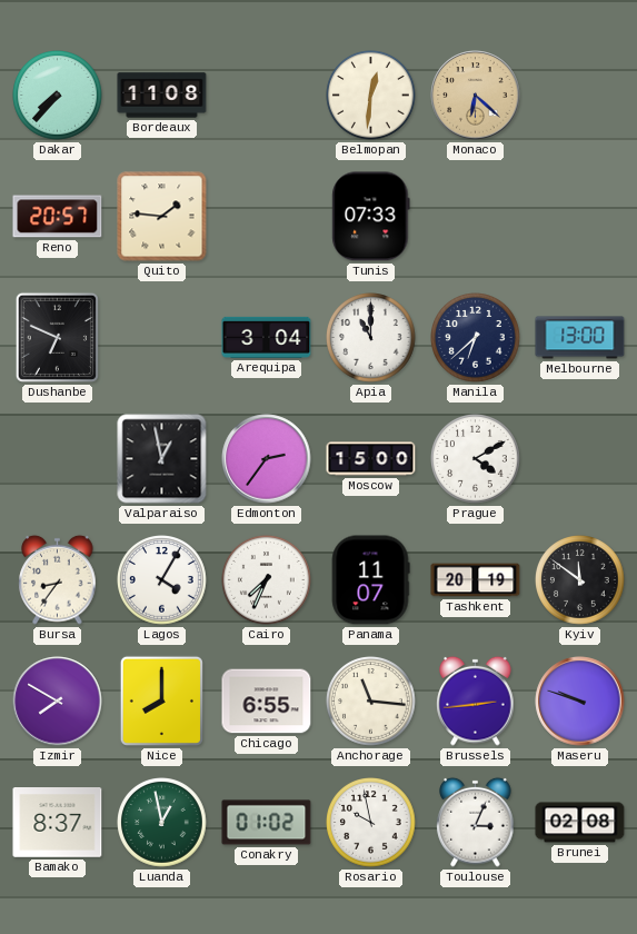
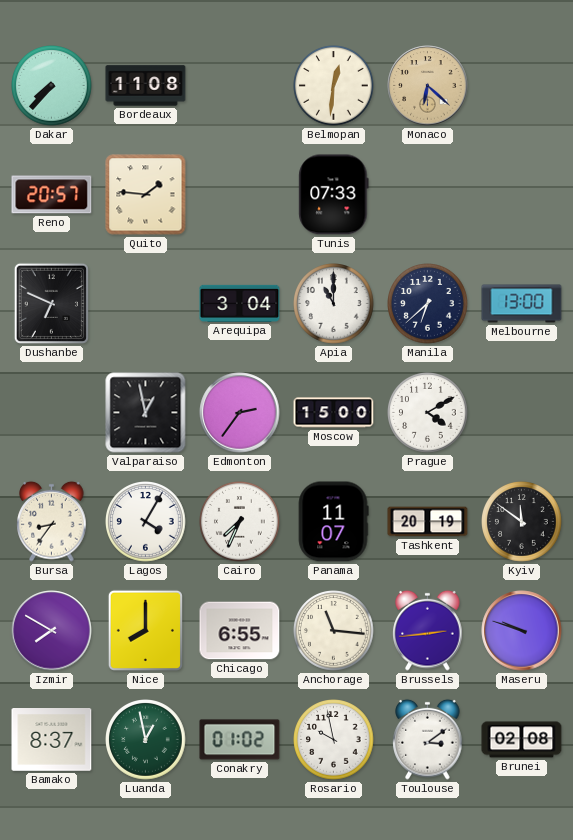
Toulouse: 3:04 -> 3:09
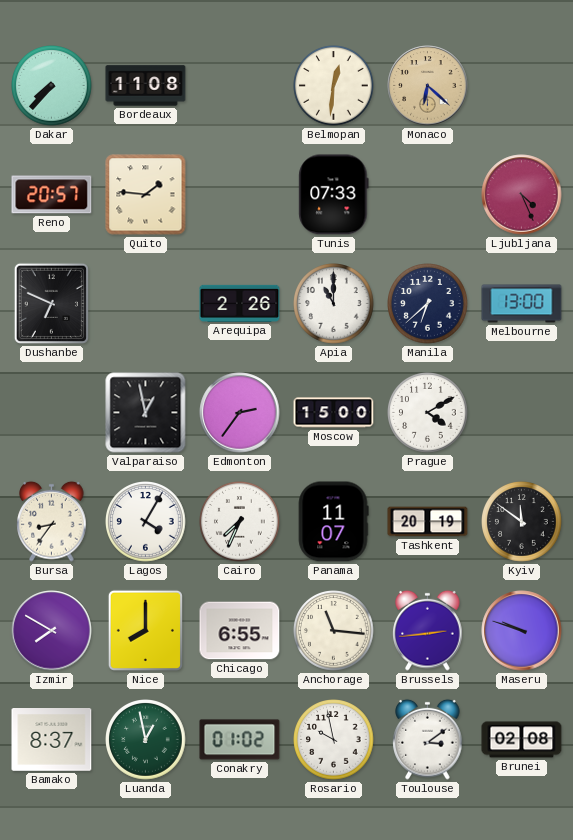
Ljubljana: none -> 4:26
Arequipa: 3:04 -> 2:26
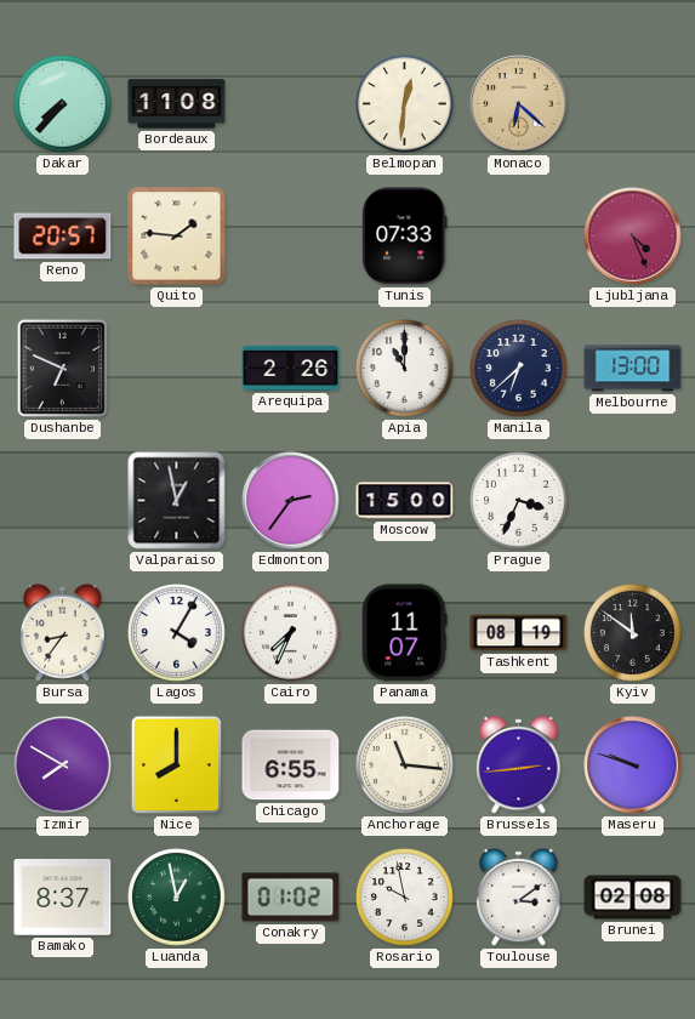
Prague: 4:10 -> 3:34
Tashkent: 20:19 -> 08:19
